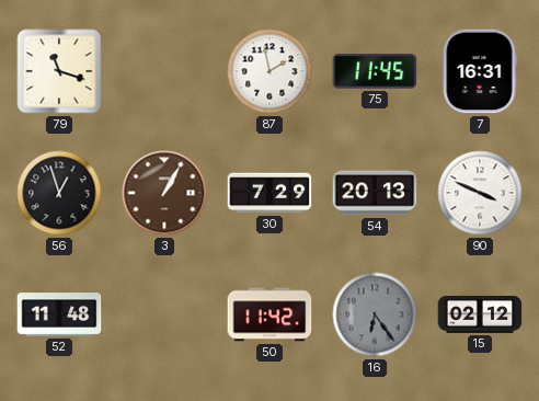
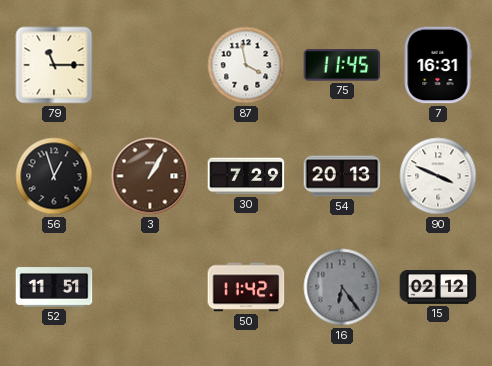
79: 11:18 -> 11:15
87: 1:58 -> 3:58
52: 11:48 -> 11:51
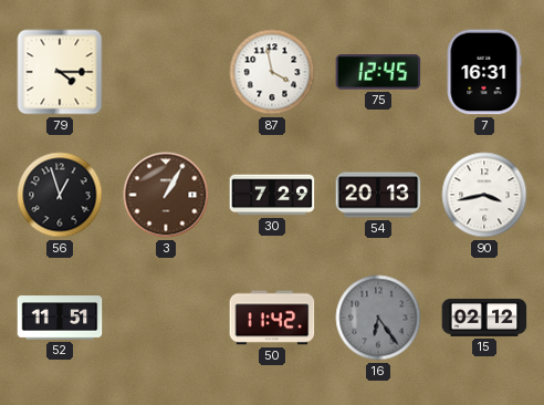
79: 11:15 -> 4:15
75: 11:45 -> 12:45
90: 3:49 -> 3:43
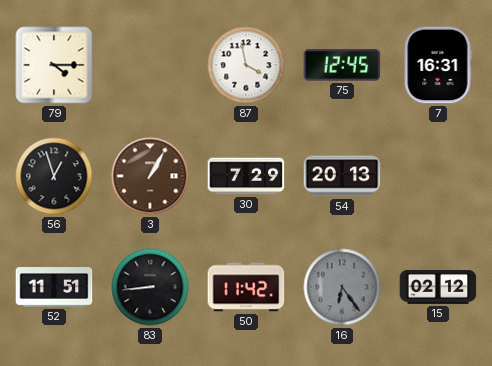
90: 3:43 -> none
83: none -> 8:44
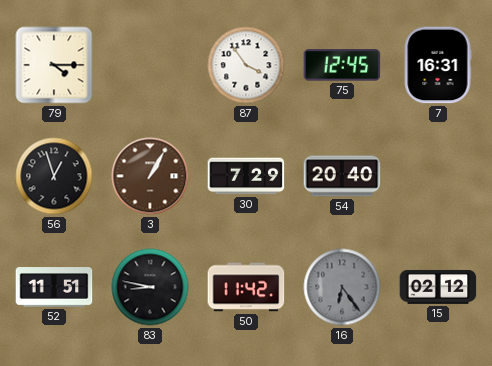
87: 3:58 -> 3:54
54: 20:13 -> 20:40
83: 8:44 -> 8:47
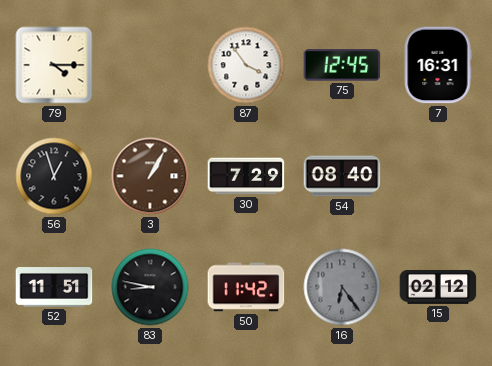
54: 20:40 -> 08:40
